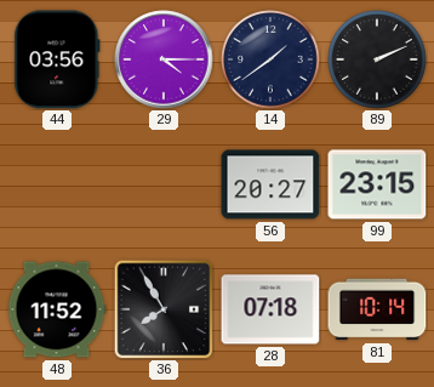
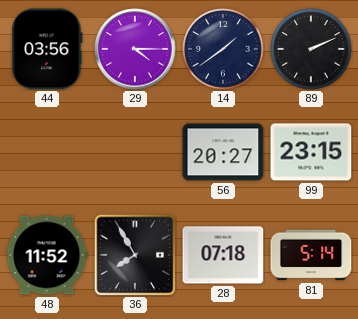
81: 10:14 -> 5:14
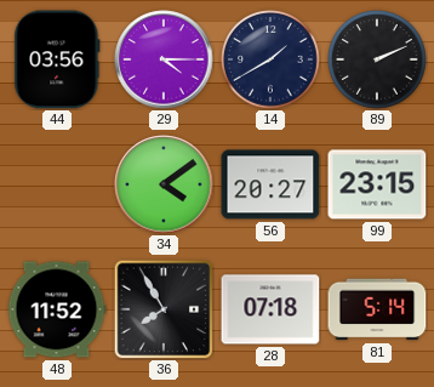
14: 1:39 -> 1:40
34: none -> 4:09
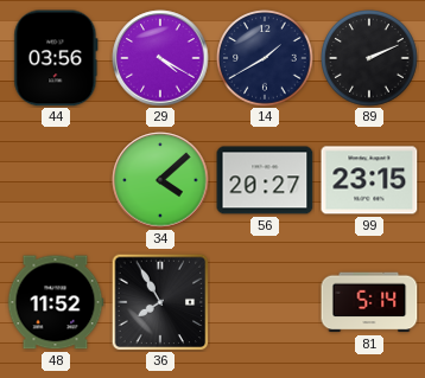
29: 4:15 -> 4:20
34: 4:09 -> 4:08
28: 07:18 -> none
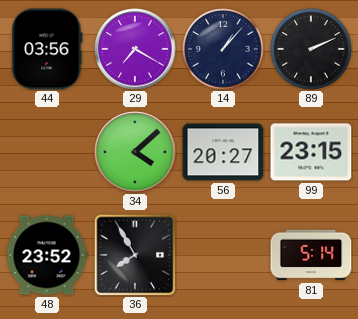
29: 4:20 -> 7:20
14: 1:40 -> 1:07
48: 11:52 -> 23:52
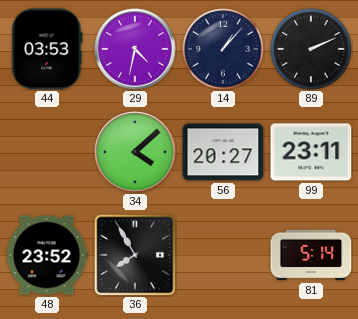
44: 03:56 -> 03:53
29: 7:20 -> 4:32
99: 23:15 -> 23:11
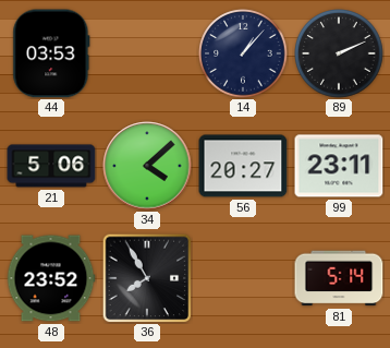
29: 4:32 -> none
21: none -> 5:06
